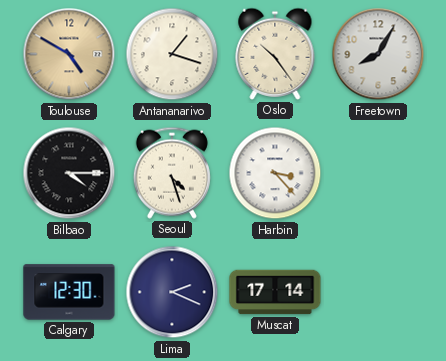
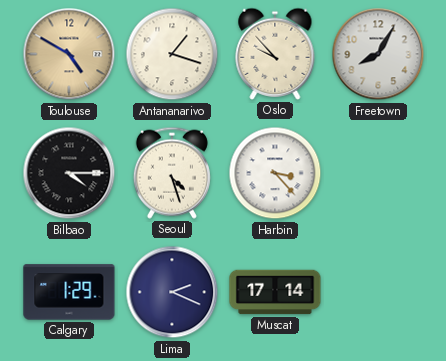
Oslo: 10:24 -> 9:53
Calgary: 12:30 -> 1:29
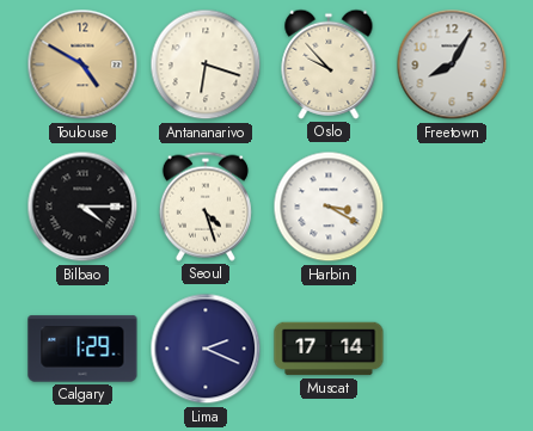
Antananarivo: 1:18 -> 6:18
Harbin: 3:23 -> 3:20
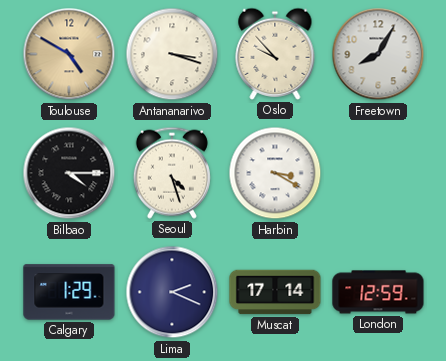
Antananarivo: 6:18 -> 3:18
London: none -> 12:59
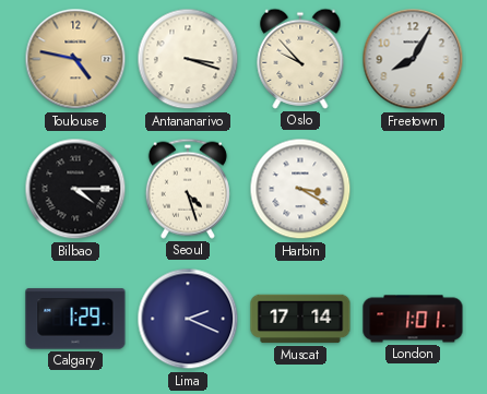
Toulouse: 4:50 -> 4:47
London: 12:59 -> 1:01
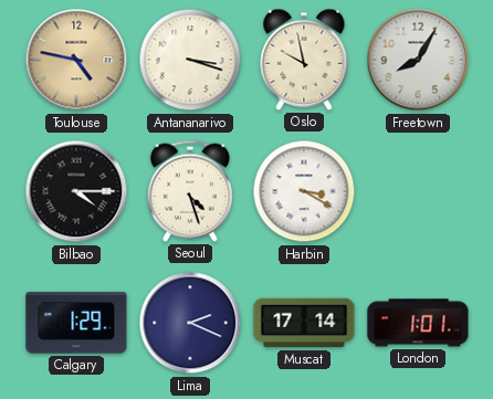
Oslo: 9:53 -> 9:58
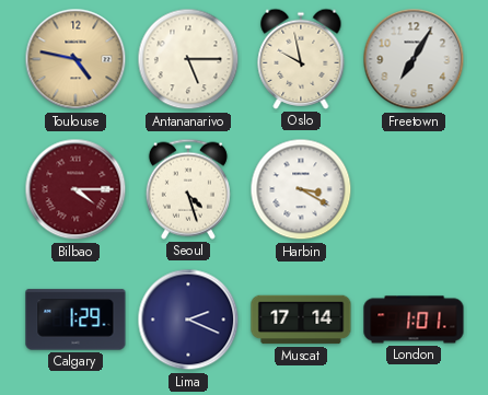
Antananarivo: 3:18 -> 5:15
Freetown: 8:05 -> 7:05
Bilbao dial: black -> burgundy
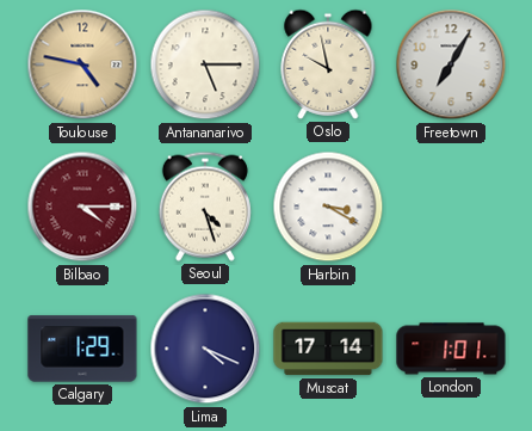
Lima: 2:19 -> 4:19
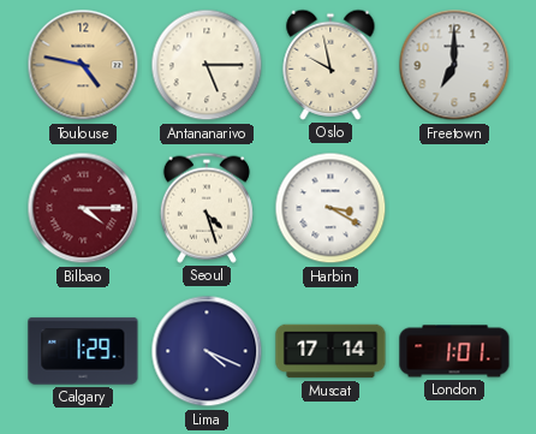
Freetown: 7:05 -> 7:00
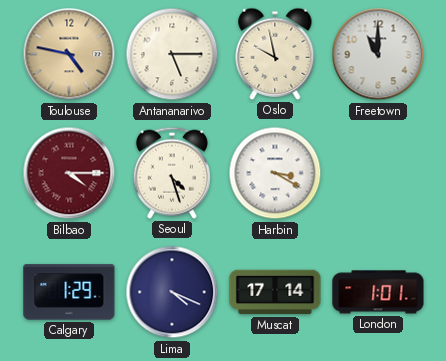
Freetown: 7:00 -> 11:00
